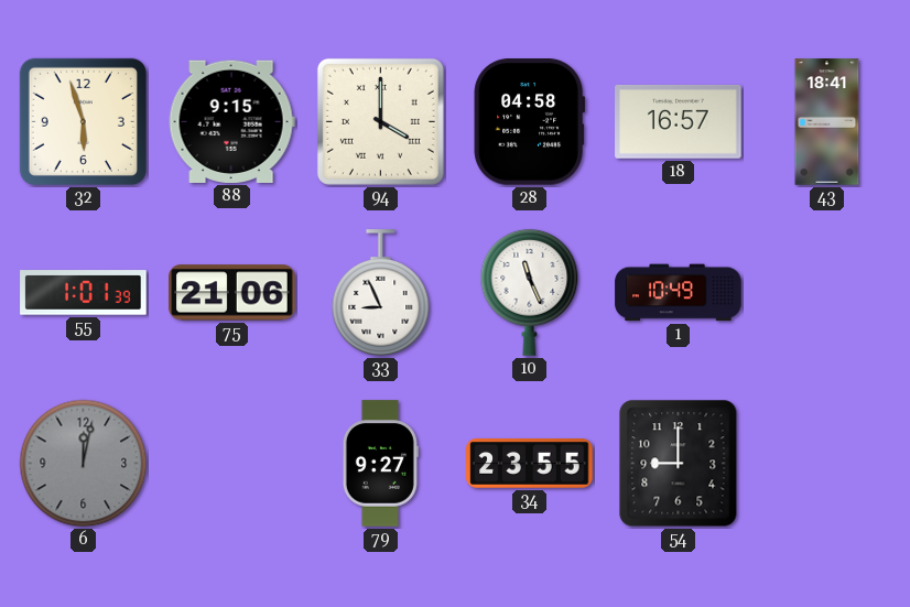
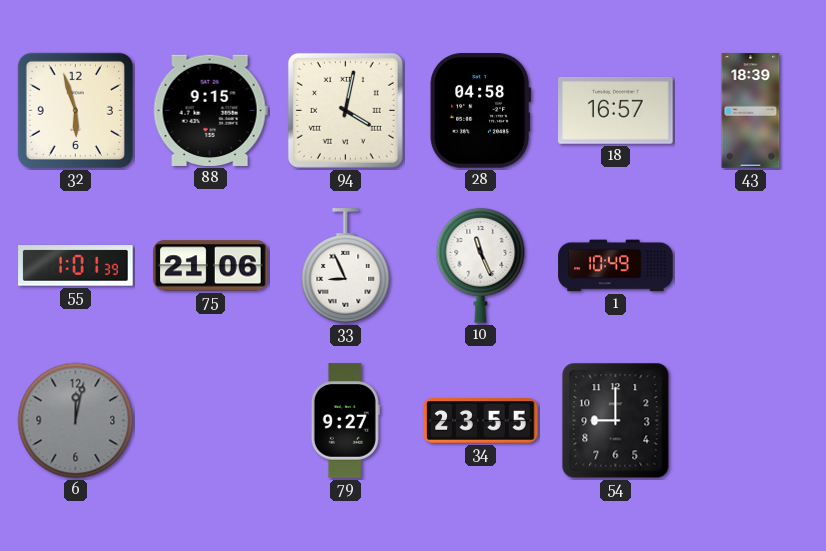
94: 4:00 -> 4:02
43: 18:41 -> 18:39
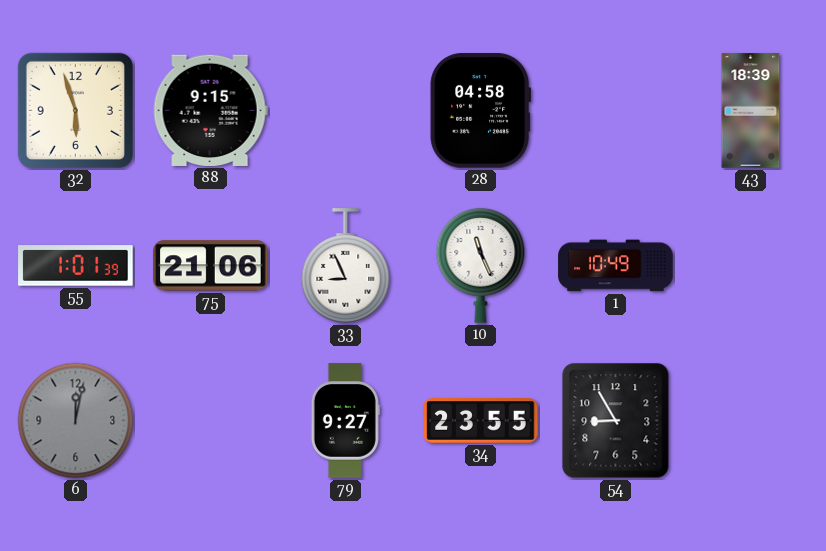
94: 4:02 -> none
18: 16:57 -> none
54: 9:00 -> 8:55
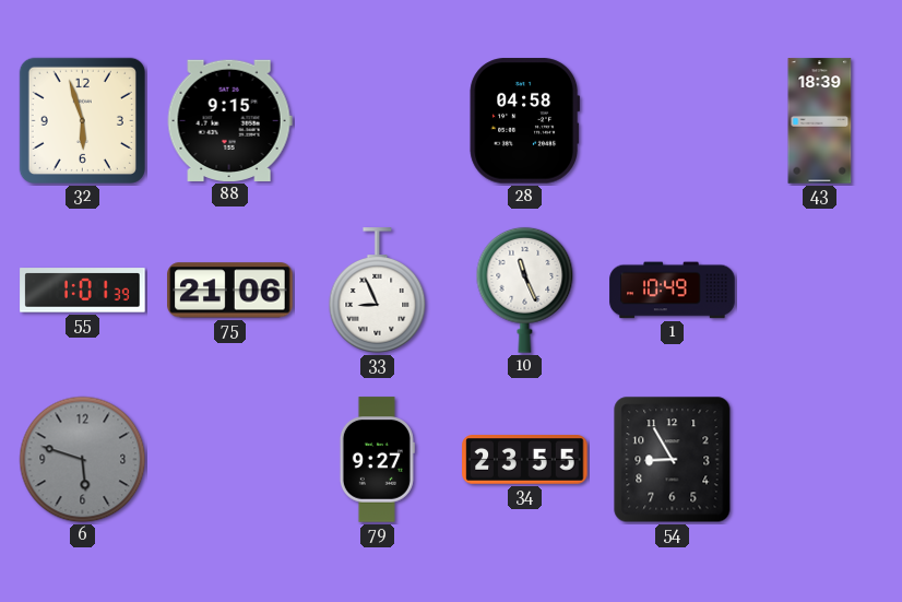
6: 12:02 -> 5:48
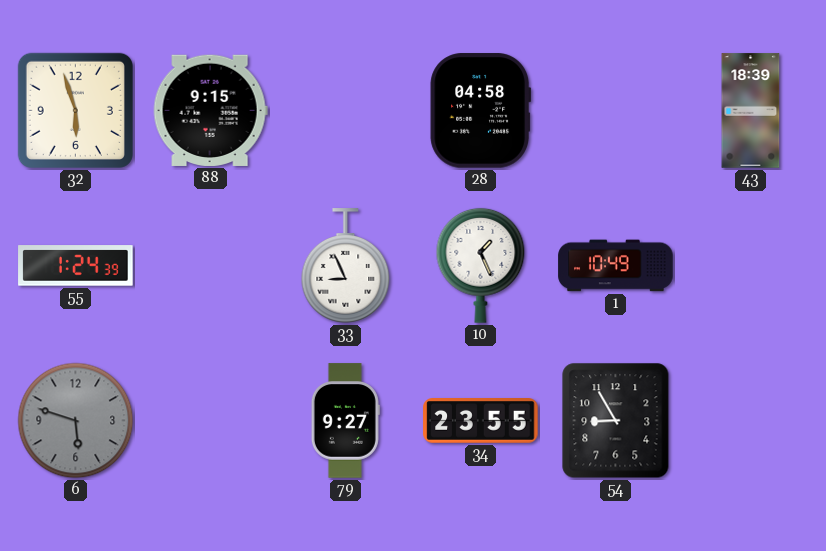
55: 1:01 -> 1:24
75: 21:06 -> none
10: 11:26 -> 1:26
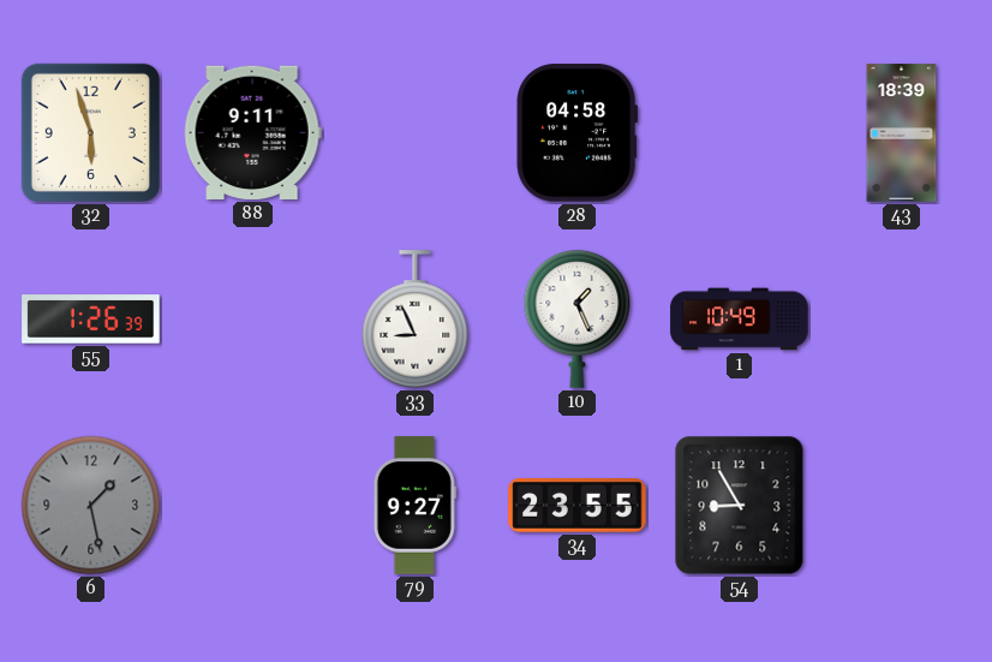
88: 9:15 -> 9:11
55: 1:24 -> 1:26
6: 5:48 -> 1:28
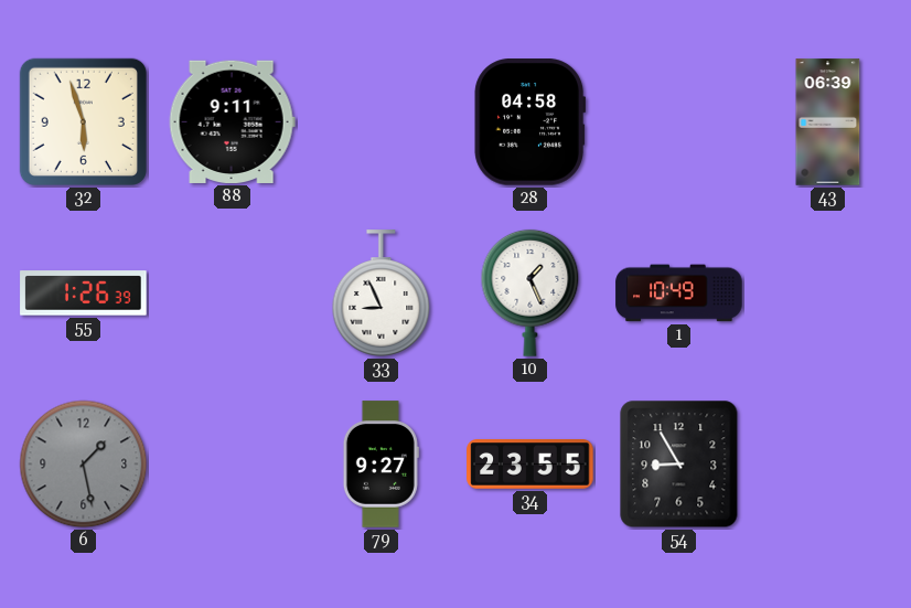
43: 18:39 -> 06:39
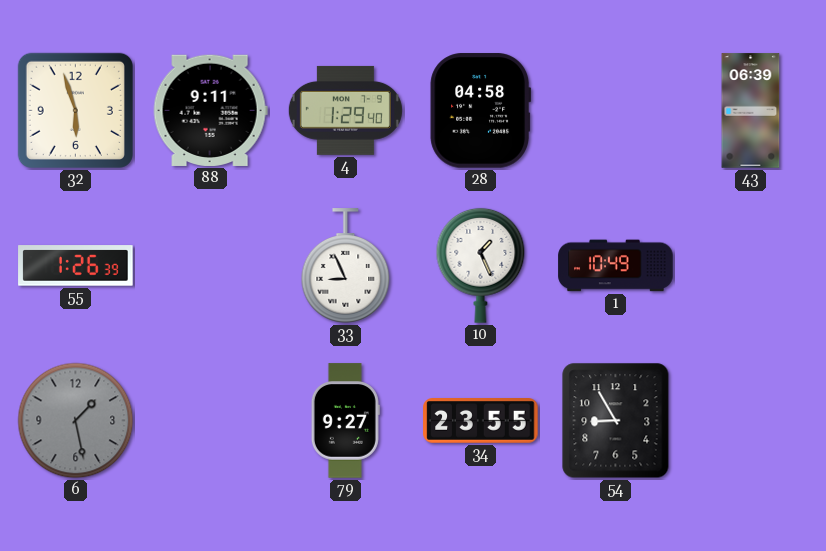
4: none -> 1:29
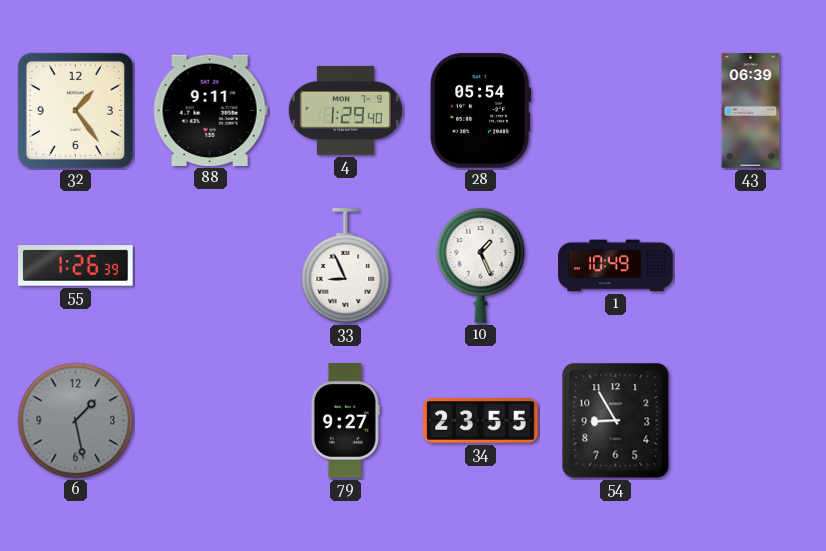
32: 5:57 -> 1:24
28: 04:58 -> 05:54
